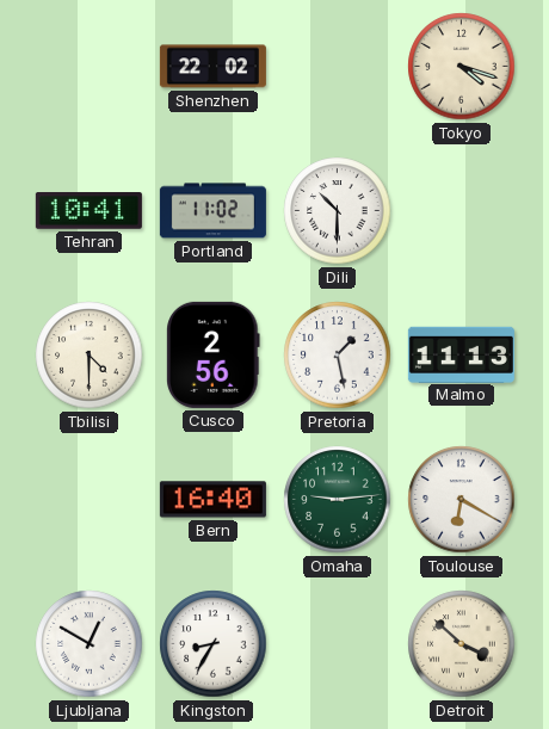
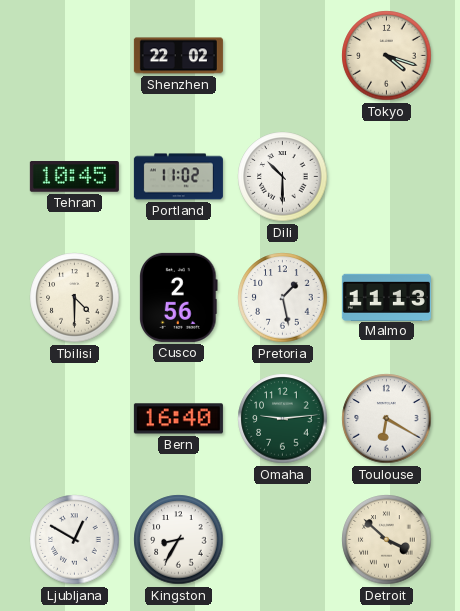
Tehran: 10:41 -> 10:45
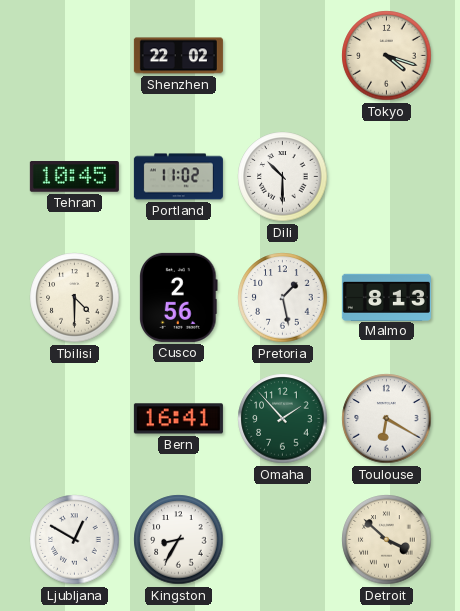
Malmo: 11:13 -> 8:13
Bern: 16:40 -> 16:41
Omaha: 9:14 -> 1:53
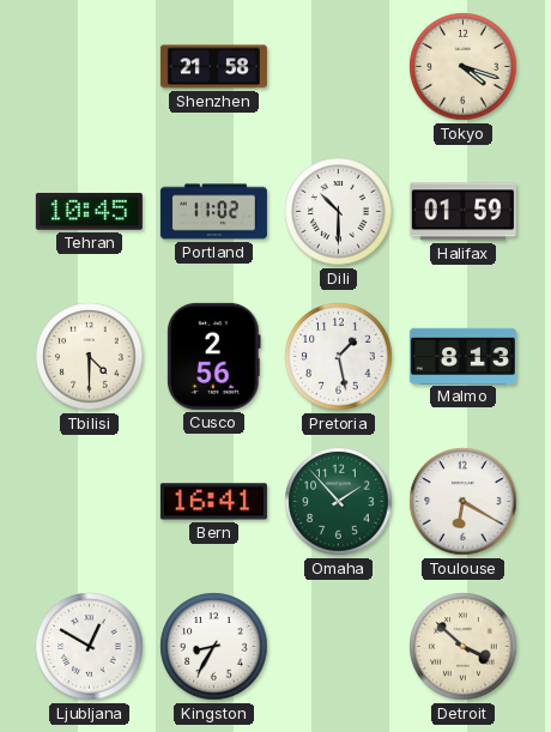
Shenzhen: 22:02 -> 21:58
Halifax: none -> 01:59
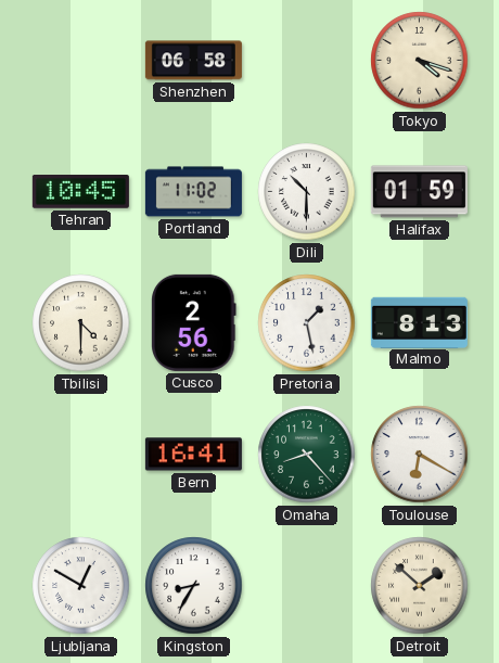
Shenzhen: 21:58 -> 06:58
Omaha: 1:53 -> 8:23
Detroit: 3:52 -> 1:52
